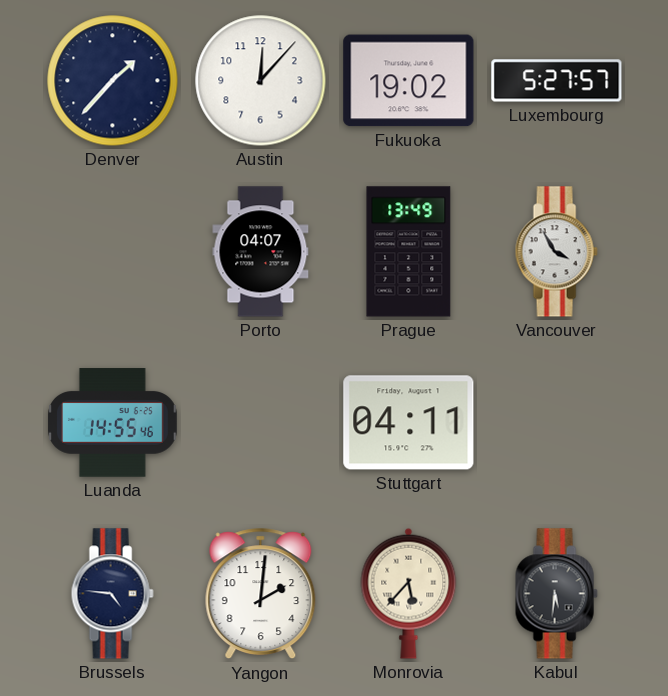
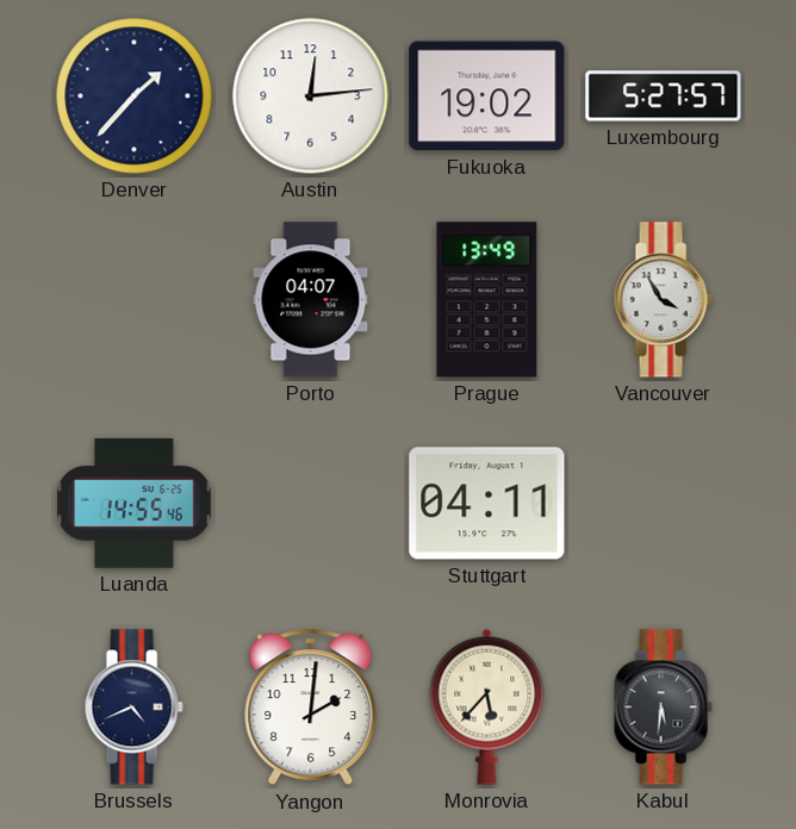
Austin: 12:07 -> 12:14
Brussels: 4:46 -> 4:41
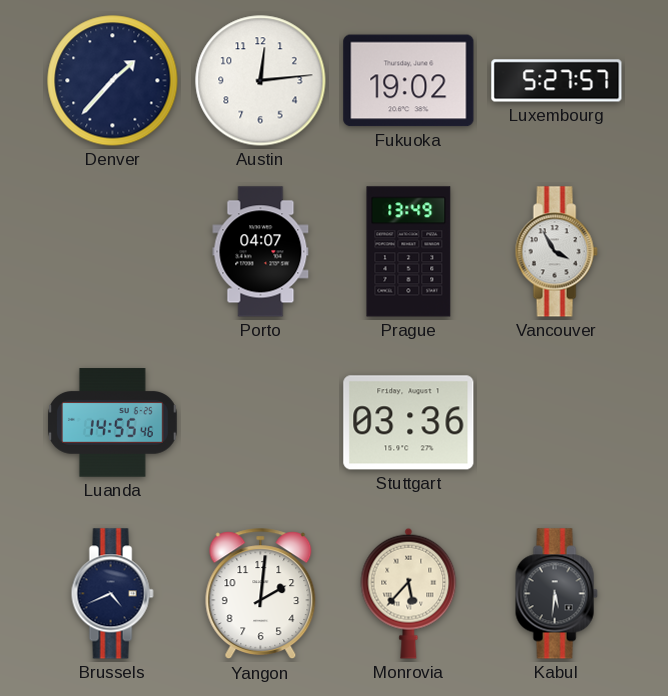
Stuttgart: 04:11 -> 03:36
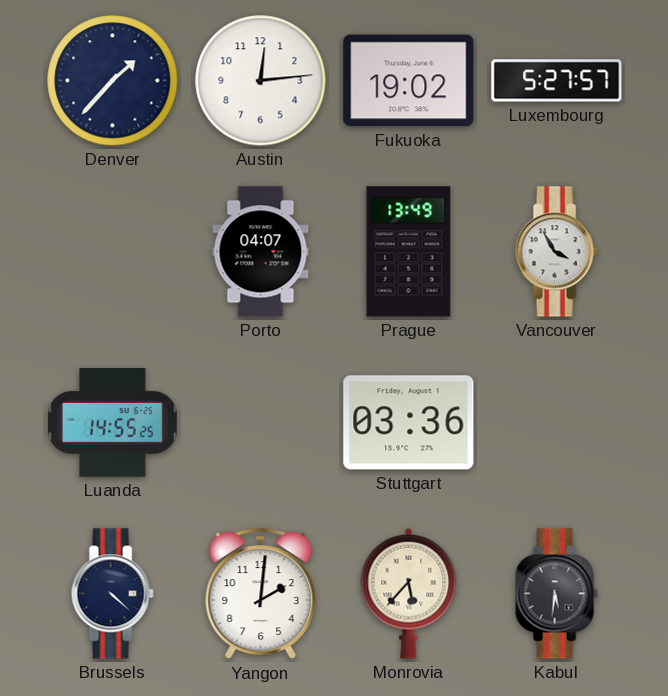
Luanda: 14:55:46 -> 14:55:25
Brussels: 4:41 -> 4:22
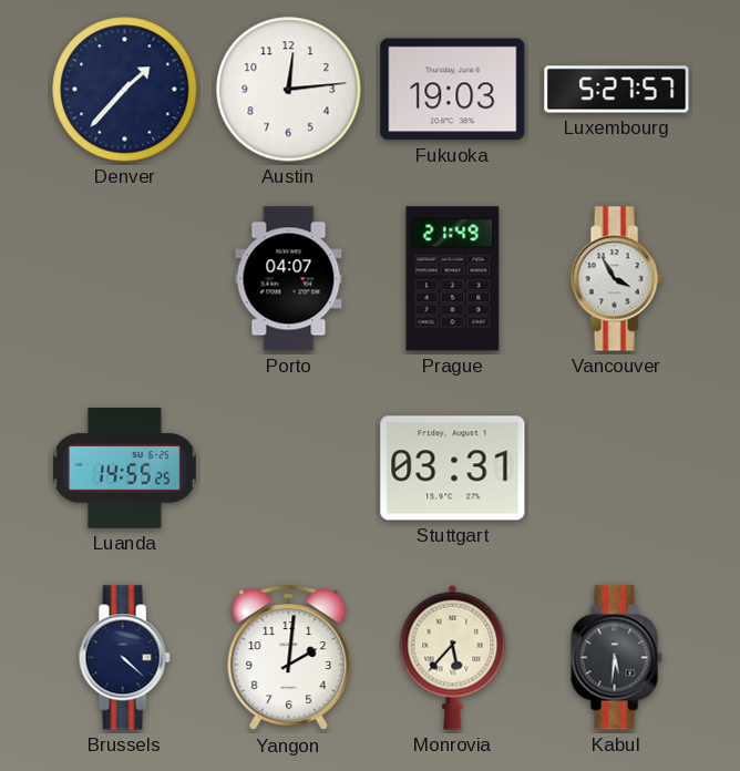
Fukuoka: 19:02 -> 19:03
Prague: 13:49 -> 21:49
Stuttgart: 03:36 -> 03:31
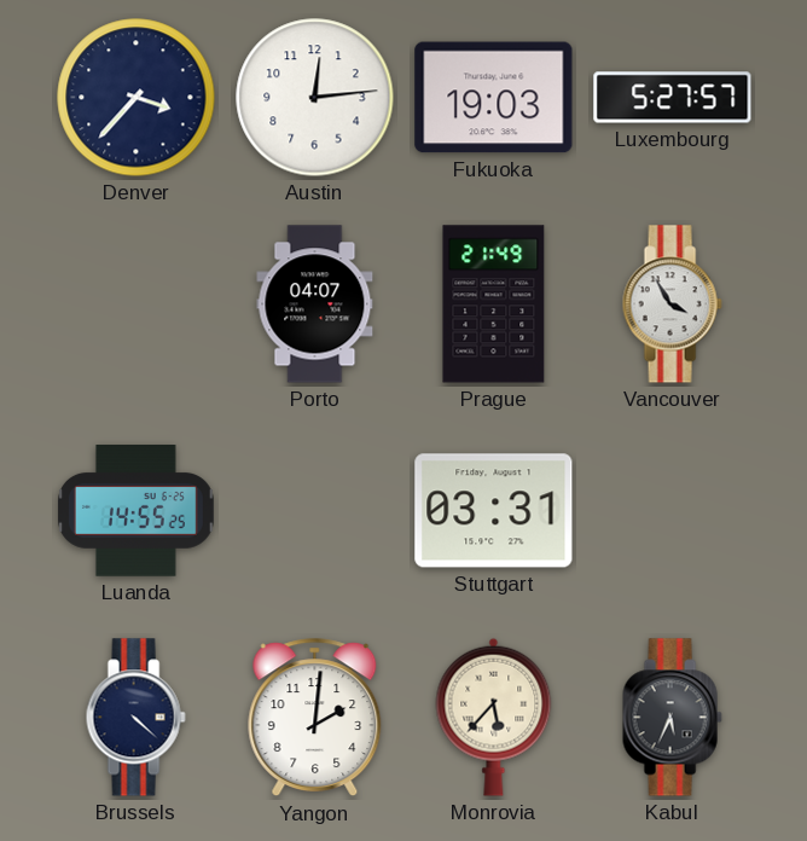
Denver: 1:37 -> 3:37
Kabul: 5:31 -> 5:34
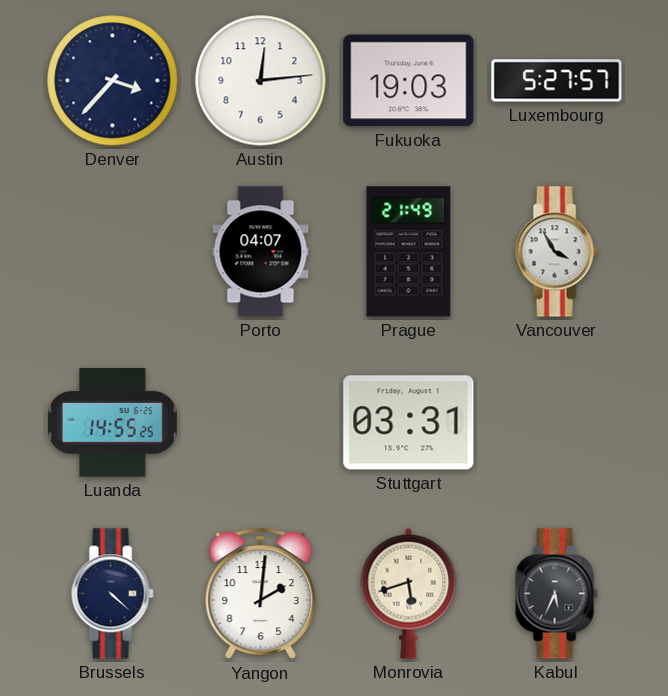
Monrovia: 5:37 -> 5:42
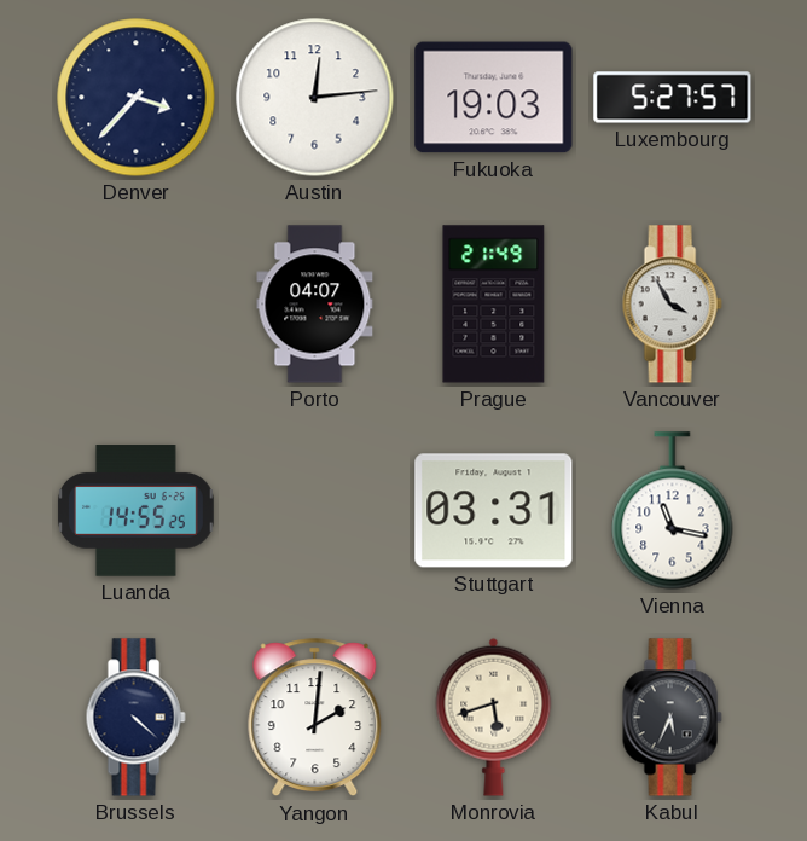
Vienna: none -> 11:17
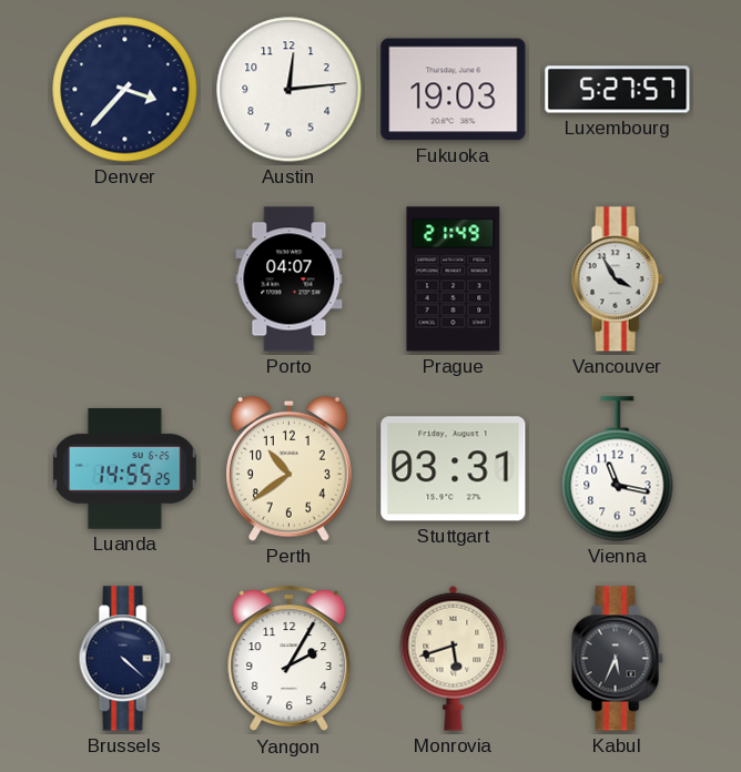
Perth: none -> 10:39
Yangon: 2:01 -> 2:05
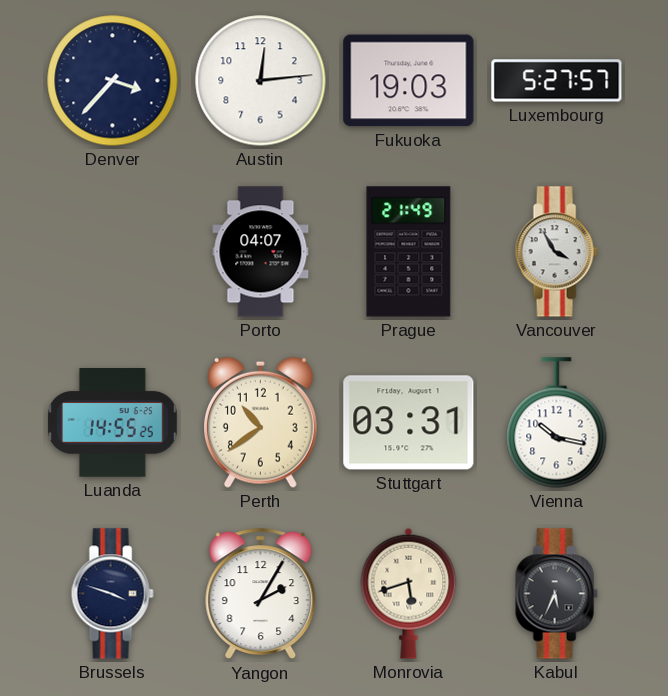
Vienna: 11:17 -> 10:17
Brussels: 4:22 -> 3:48
